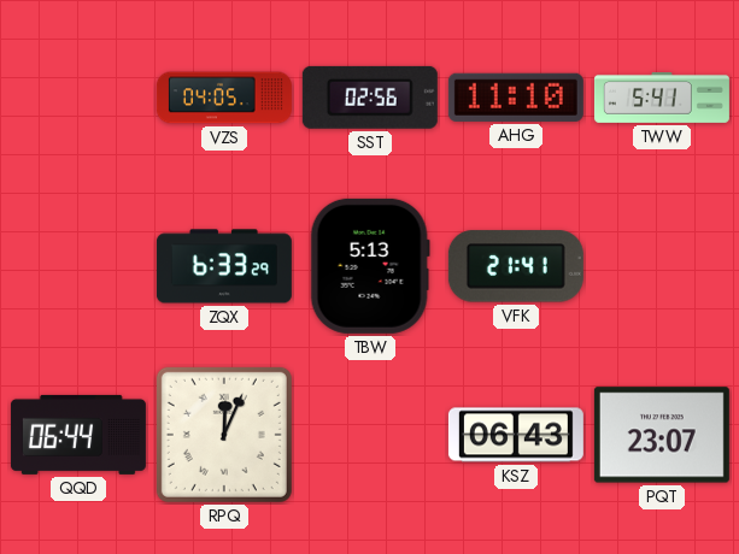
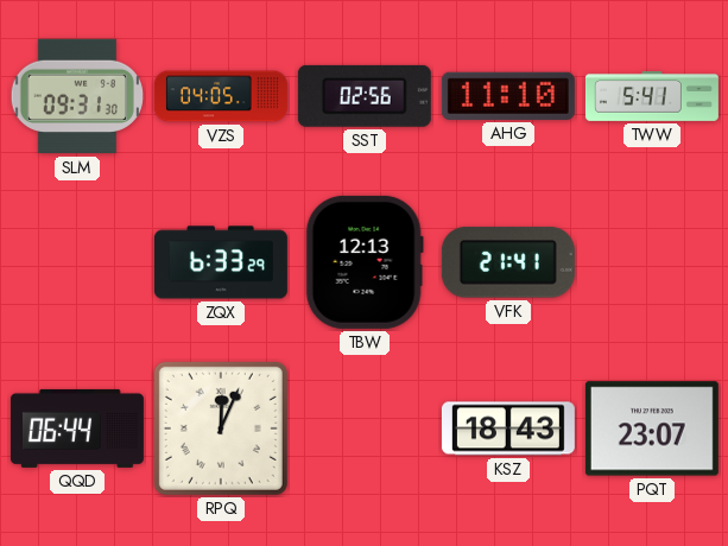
SLM: none -> 09:31
TBW: 5:13 -> 12:13
KSZ: 06:43 -> 18:43
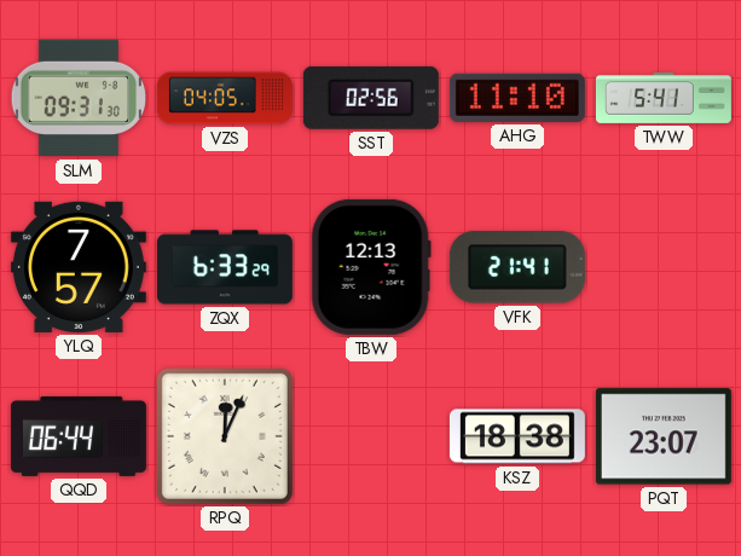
YLQ: none -> 7:57
KSZ: 18:43 -> 18:38
